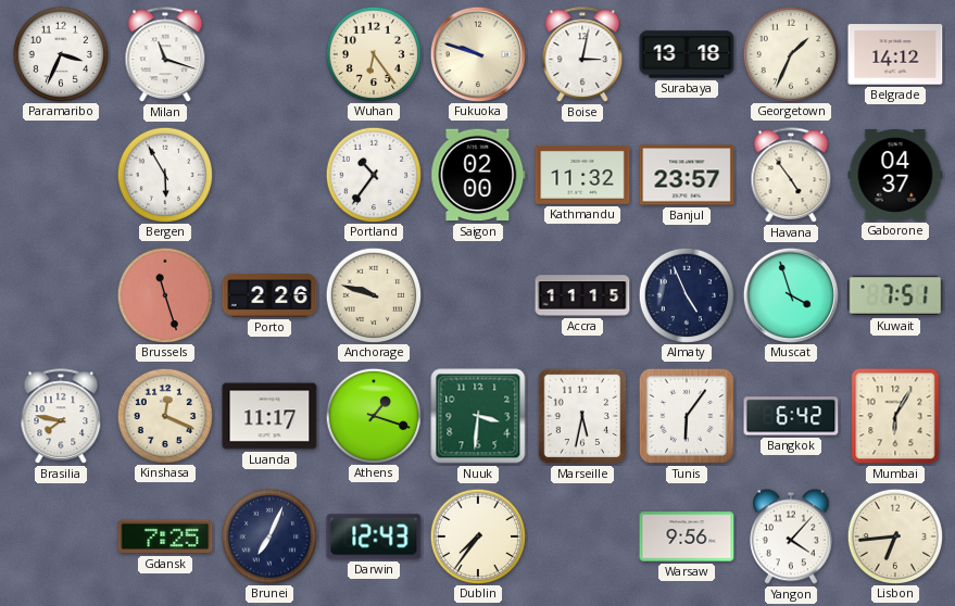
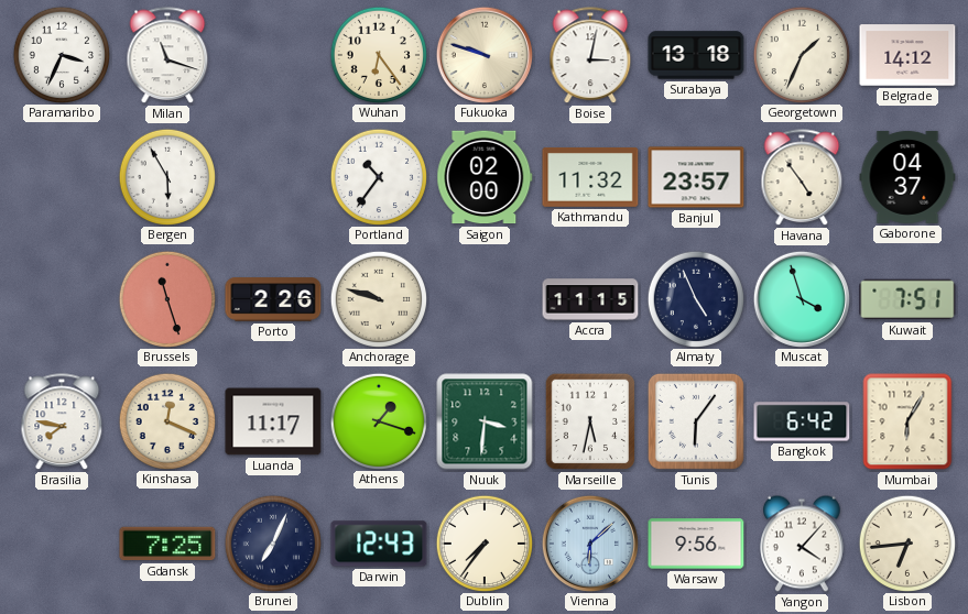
Vienna: none -> 6:08
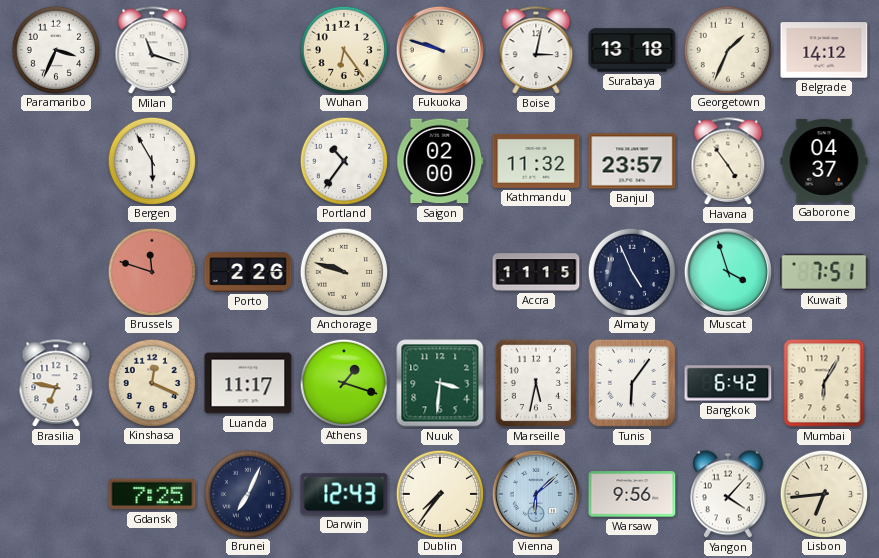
Brussels: 11:27 -> 11:48
Brasilia: 7:47 -> 6:47
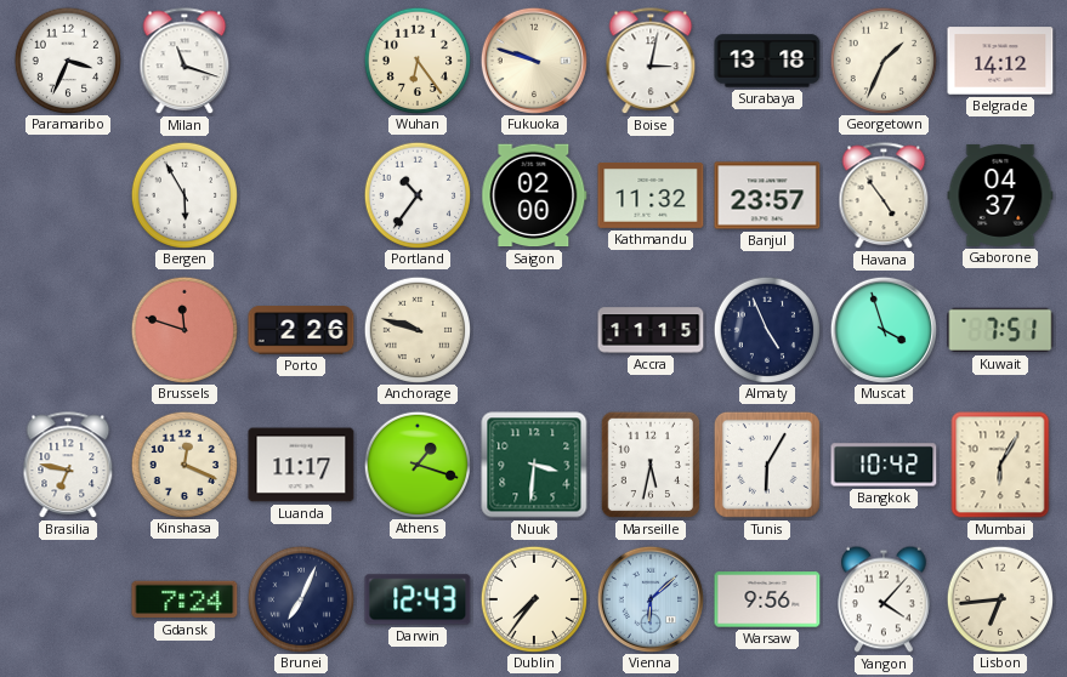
Tunis: 6:06 -> 6:05
Bangkok: 6:42 -> 10:42
Gdansk: 7:25 -> 7:24
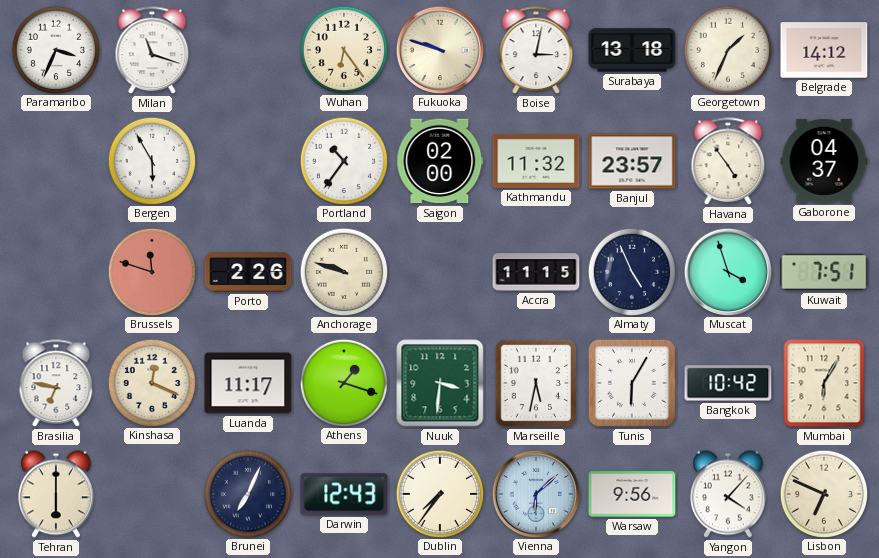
Tehran: none -> 6:00
Gdansk: 7:24 -> none
Lisbon: 6:44 -> 6:49
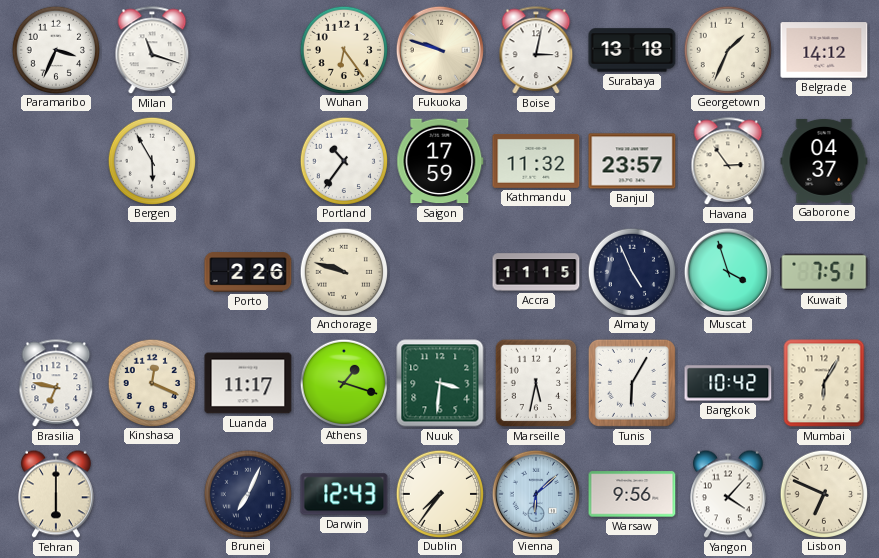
Saigon: 02:00 -> 17:59
Havana: 4:54 -> 2:54
Brussels: 11:48 -> none
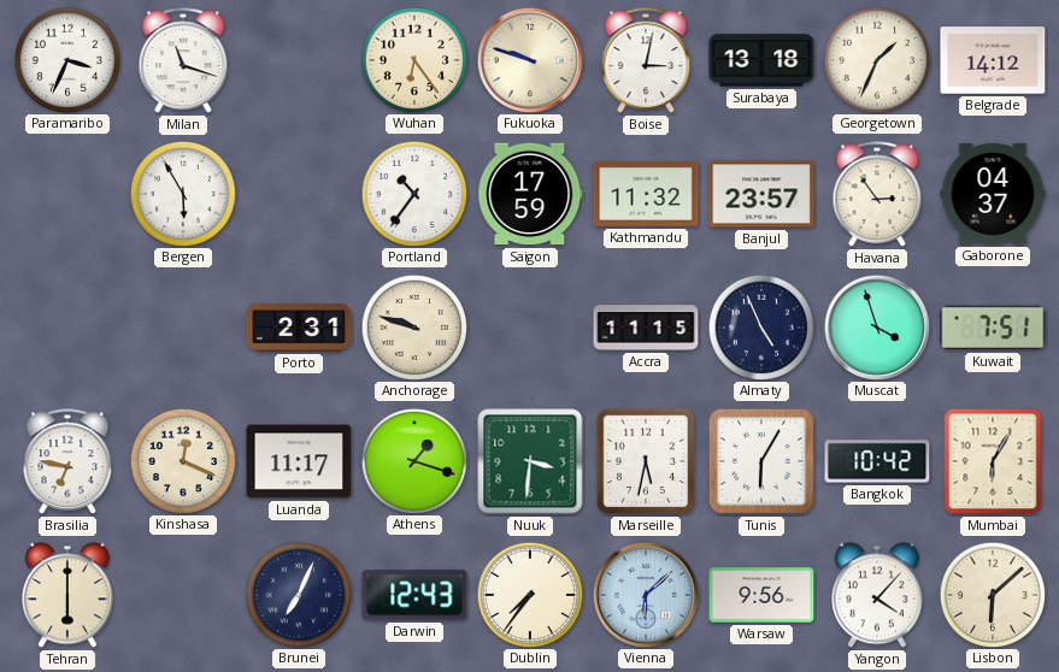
Porto: 2:26 -> 2:31
Lisbon: 6:49 -> 6:08
